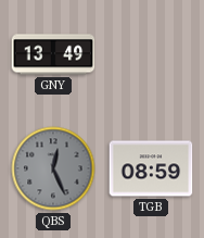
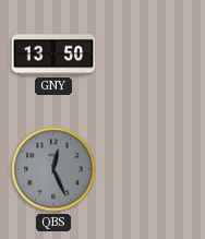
GNY: 13:49 -> 13:50
TGB: 08:59 -> none
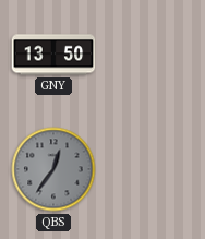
QBS: 12:26 -> 12:36
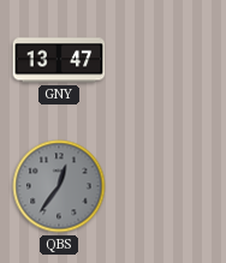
GNY: 13:50 -> 13:47
